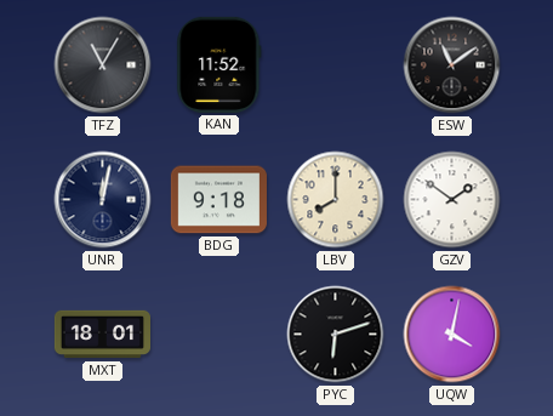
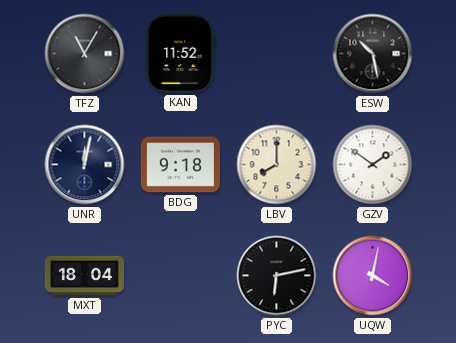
ESW: 11:09 -> 10:28
MXT: 18:01 -> 18:04
PYC: 6:12 -> 6:13
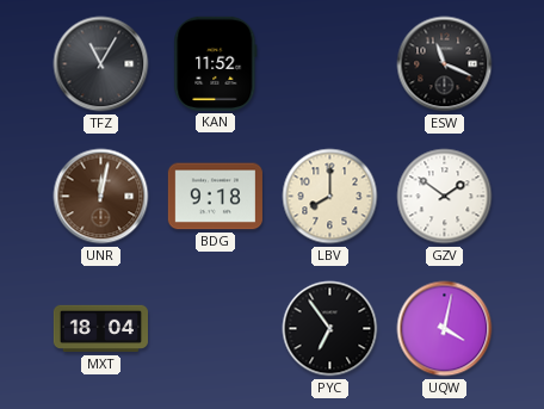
ESW: 10:28 -> 11:19
UNR dial: navy -> brown
PYC: 6:13 -> 6:54
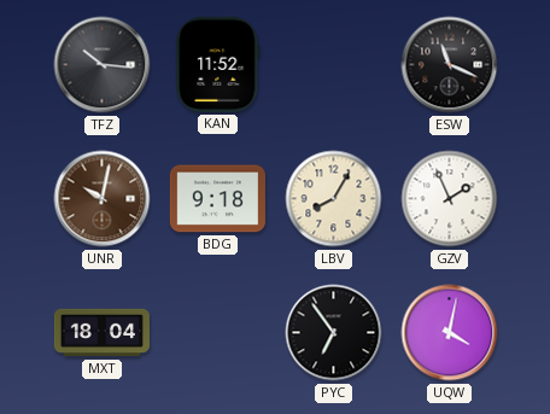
TFZ: 11:05 -> 10:16
UNR: 12:02 -> 10:02
LBV: 8:00 -> 8:05
GZV: 1:51 -> 1:56
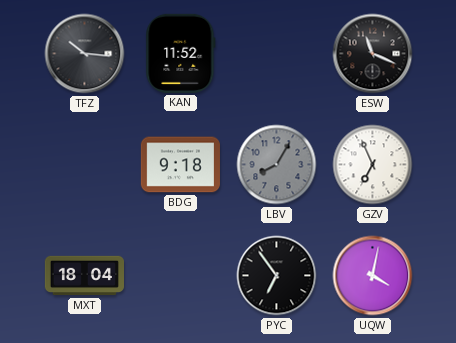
UNR: 10:02 -> none
LBV dial: cream -> grey
GZV: 1:56 -> 6:56
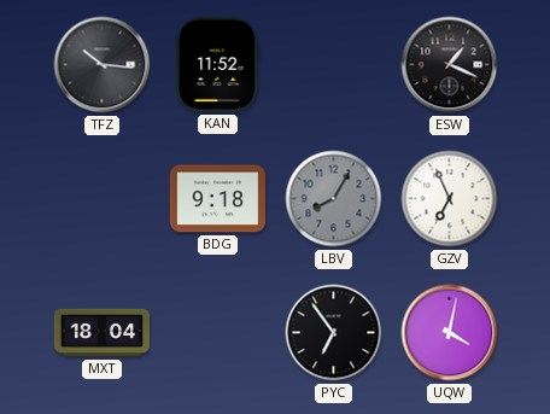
ESW: 11:19 -> 1:19
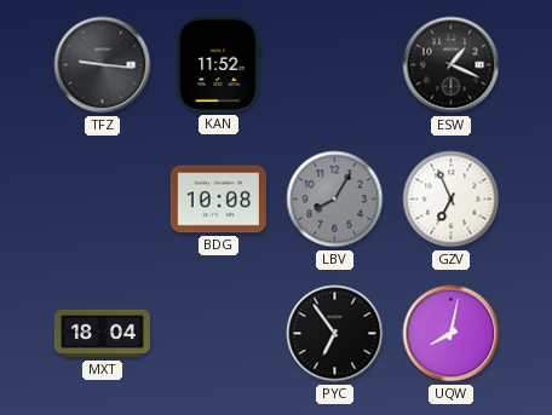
TFZ: 10:16 -> 9:16
BDG: 9:18 -> 10:08
UQW: 4:02 -> 8:02
